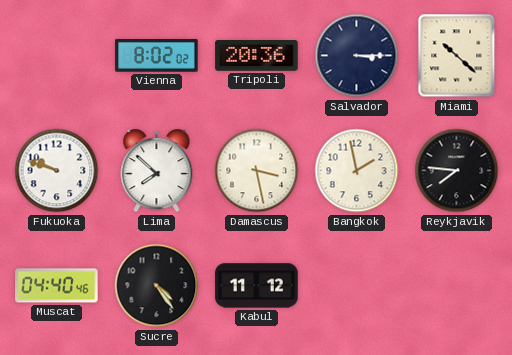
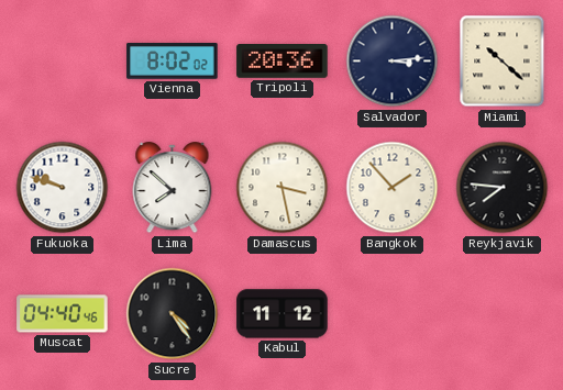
Salvador: 3:15 -> 3:14
Bangkok: 1:58 -> 1:53
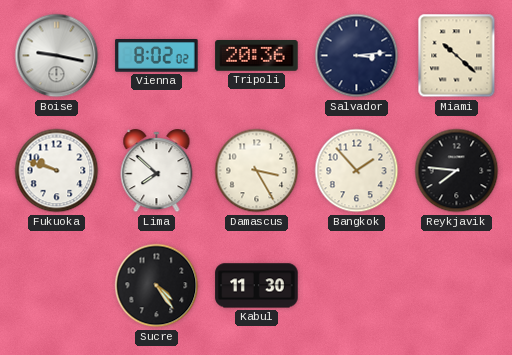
Boise: none -> 9:17
Damascus: 3:28 -> 3:25
Muscat: 04:40 -> none
Kabul: 11:12 -> 11:30
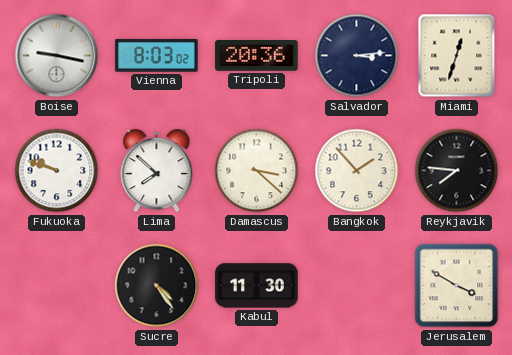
Vienna: 8:02 -> 8:03
Miami: 10:22 -> 12:33
Damascus: 3:25 -> 3:22
Jerusalem: none -> 3:50
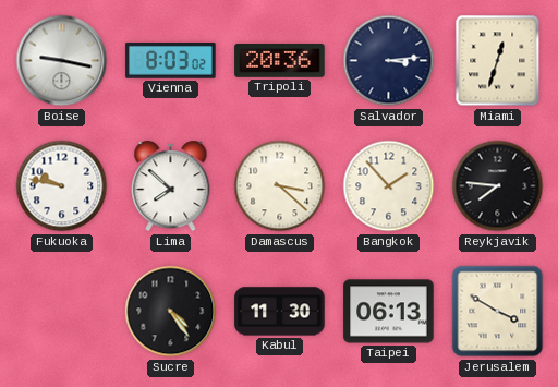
Fukuoka: 9:48 -> 9:47
Taipei: none -> 06:13
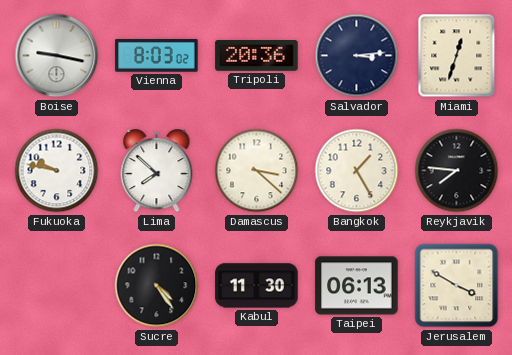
Bangkok: 1:53 -> 1:25
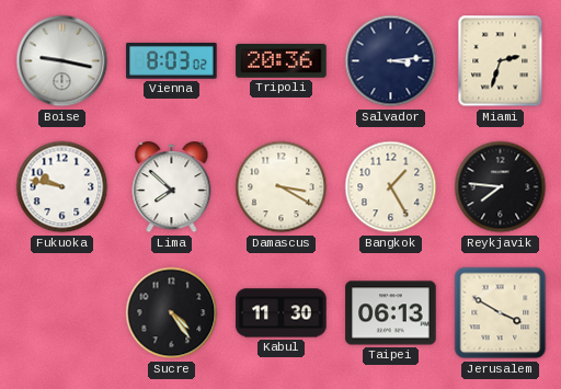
Miami: 12:33 -> 2:33
Damascus: 3:22 -> 3:20
